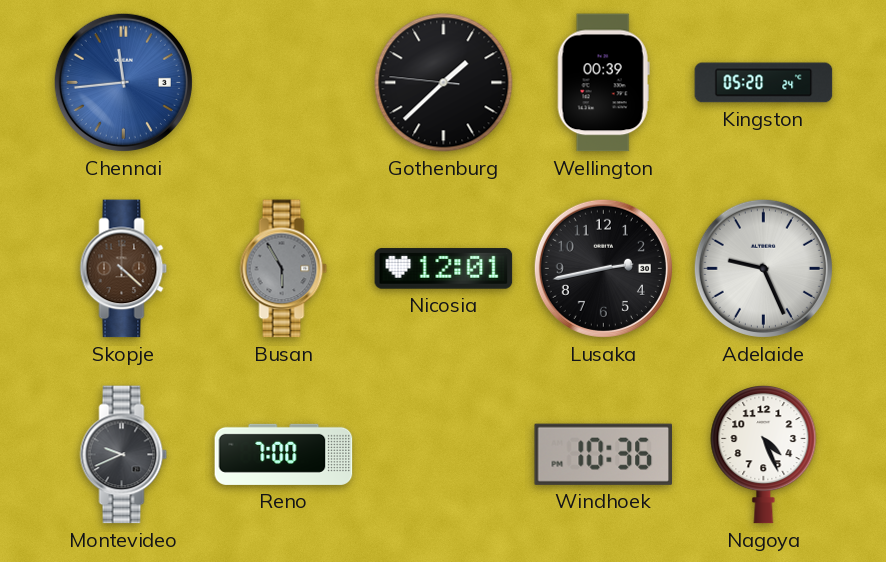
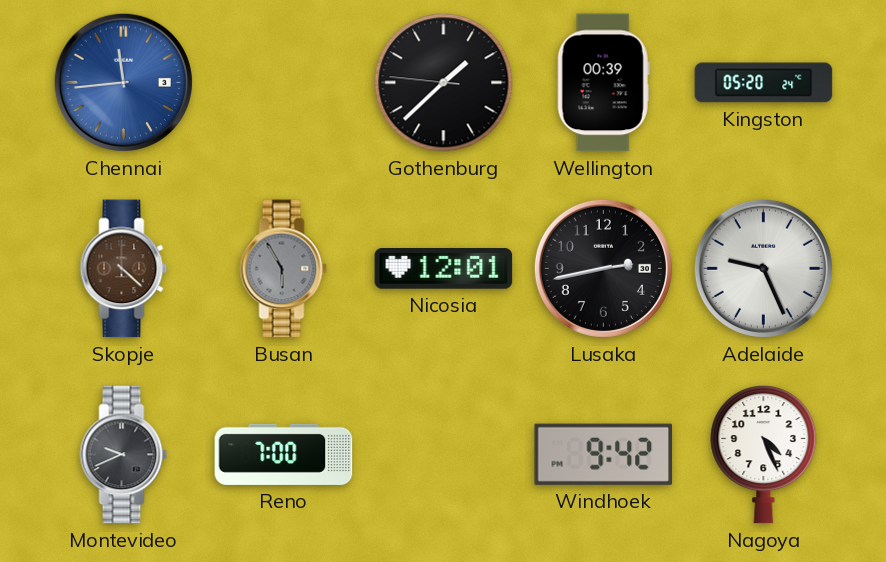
Windhoek: 10:36 -> 9:42
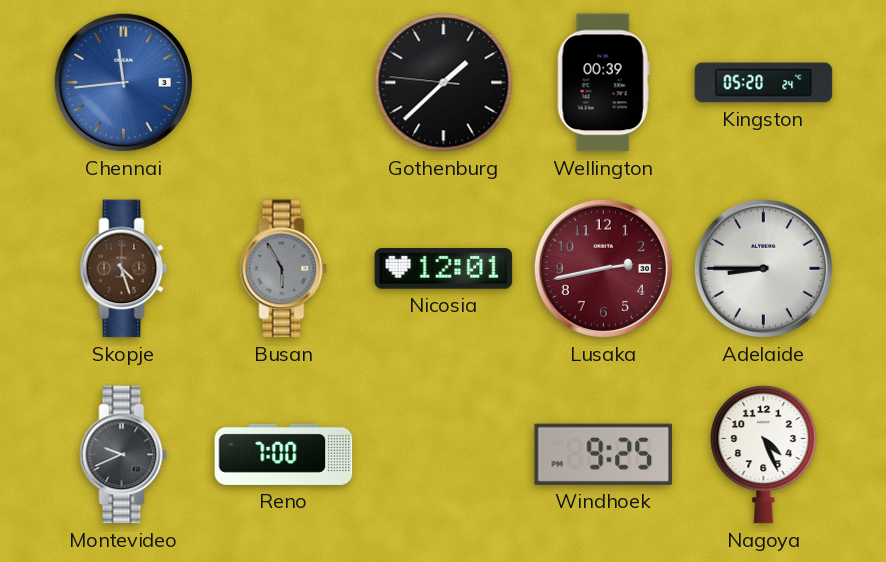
Skopje: 4:22 -> 4:27
Lusaka dial: black -> burgundy
Adelaide: 9:26 -> 8:45
Windhoek: 9:42 -> 9:25
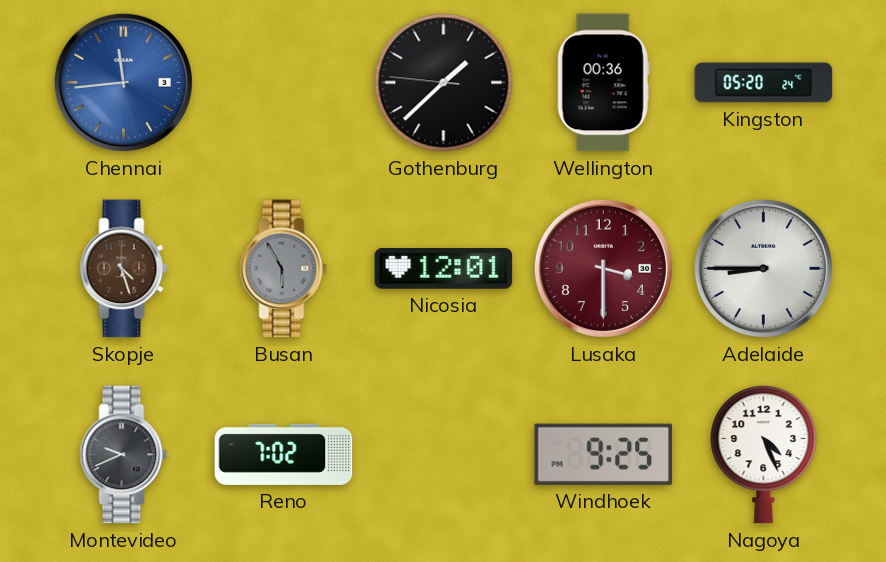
Wellington: 00:39 -> 00:36
Lusaka: 2:43 -> 3:30
Reno: 7:00 -> 7:02
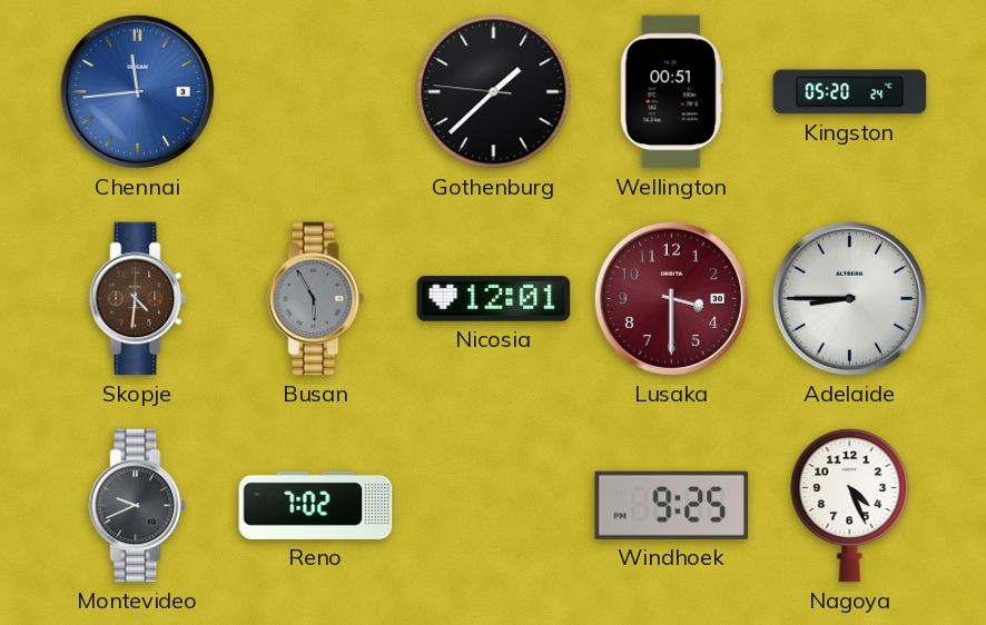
Wellington: 00:36 -> 00:51
Skopje: 4:27 -> 4:31
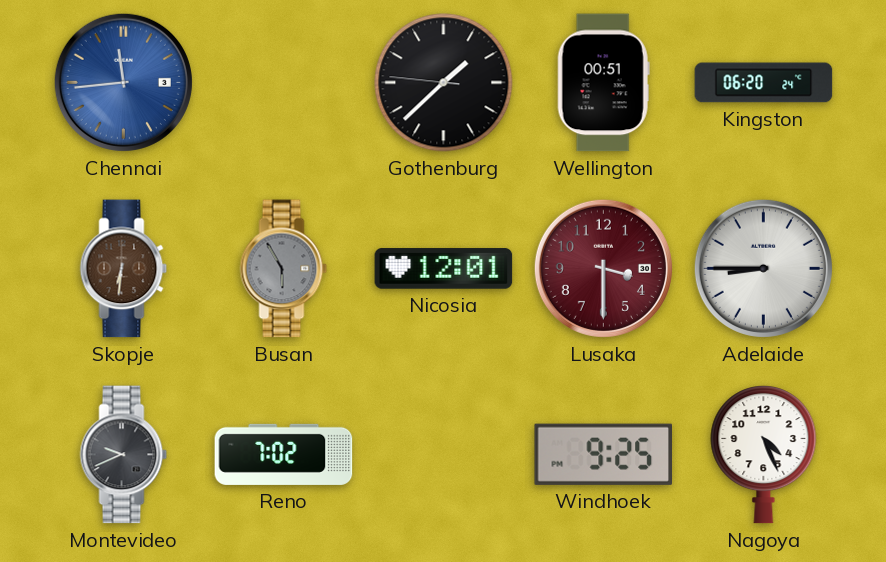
Kingston: 05:20 -> 06:20
Skopje: 4:31 -> 6:31
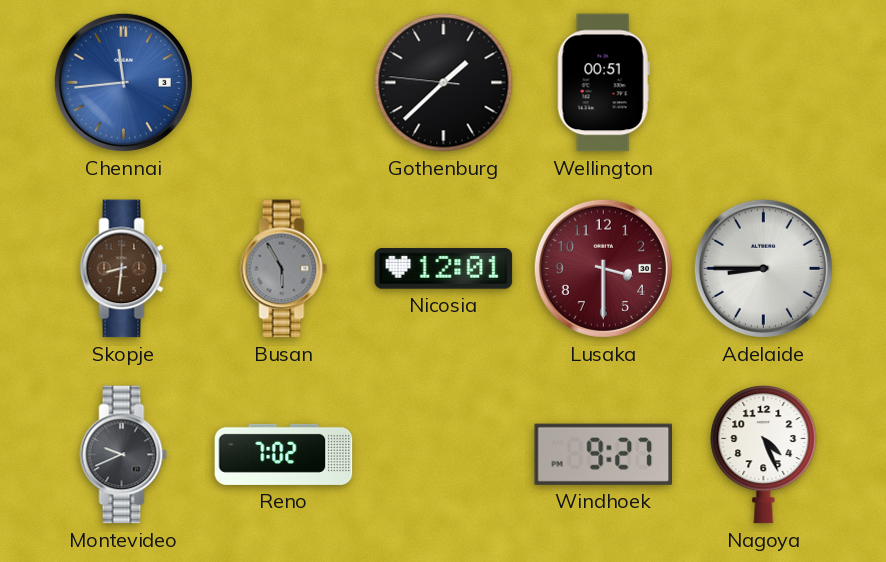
Kingston: 06:20 -> none
Skopje: 6:31 -> 8:31
Windhoek: 9:25 -> 9:27
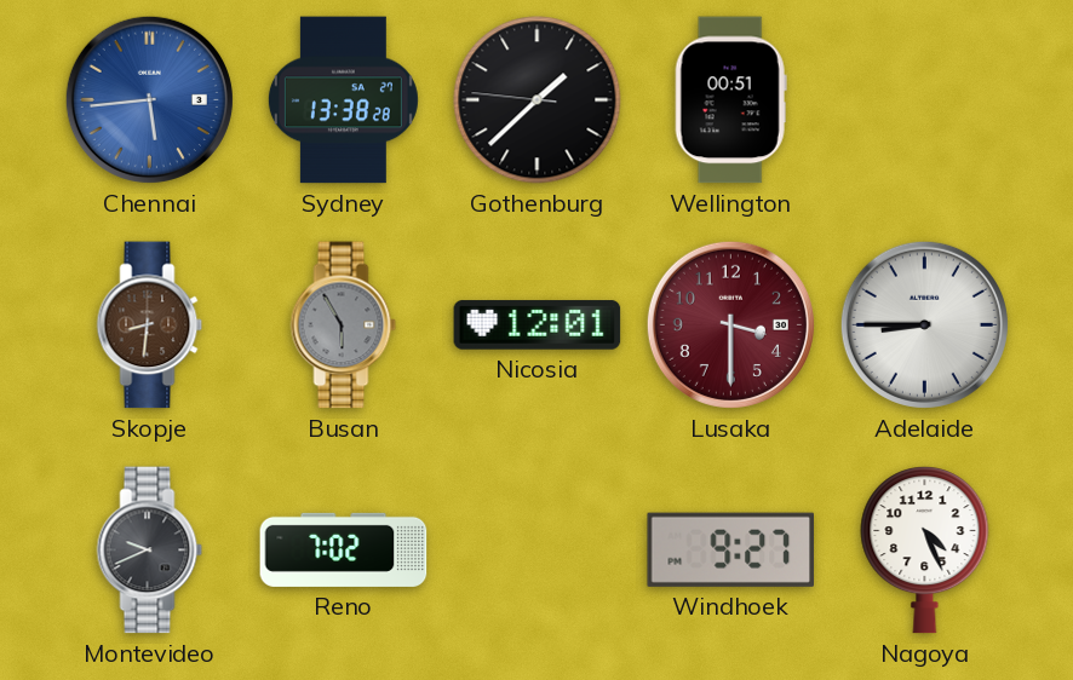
Chennai: 11:44 -> 5:44
Sydney: none -> 13:38
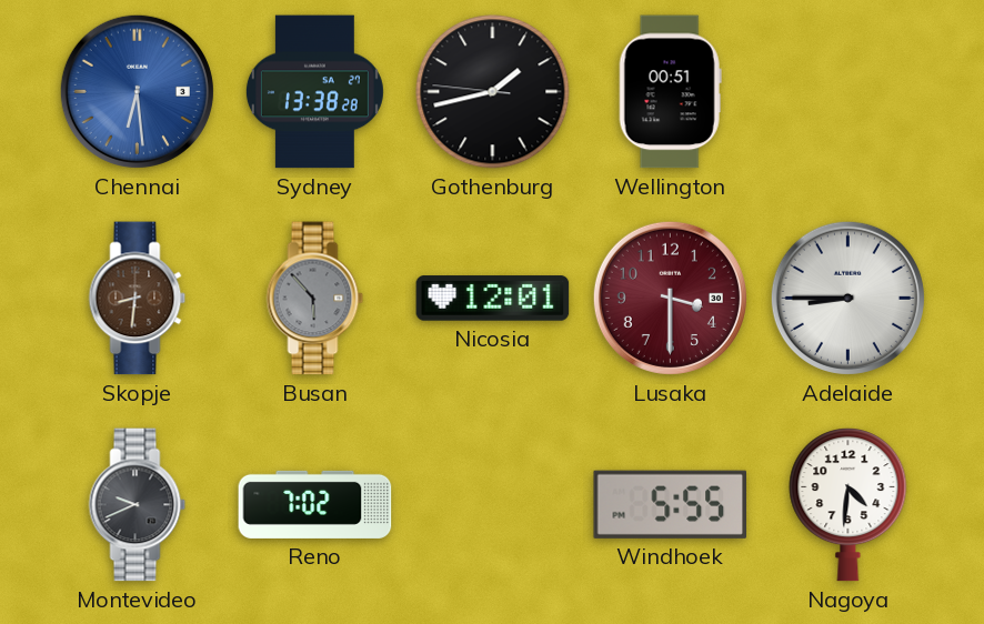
Chennai: 5:44 -> 6:29
Gothenburg: 1:37 -> 1:42
Busan: 5:55 -> 5:53
Windhoek: 9:27 -> 5:55
Nagoya: 4:26 -> 4:31
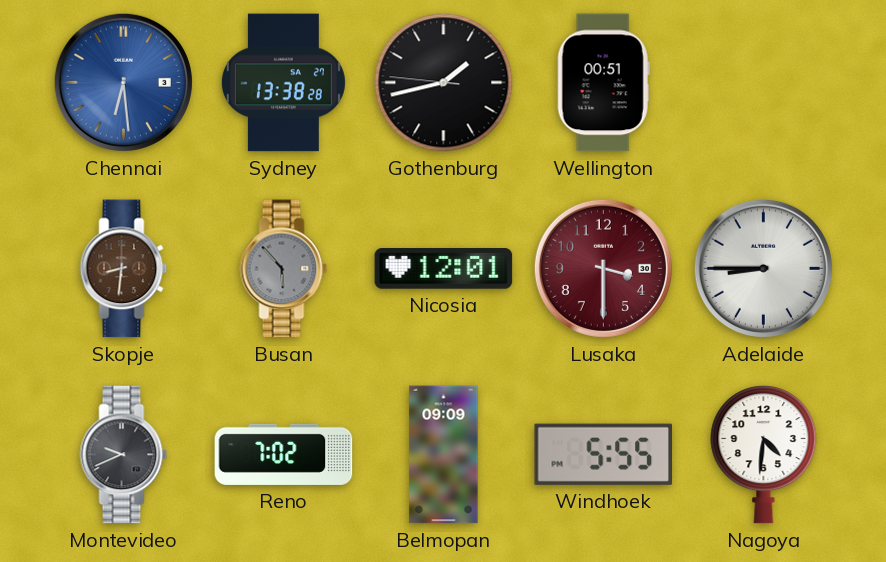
Belmopan: none -> 09:09
